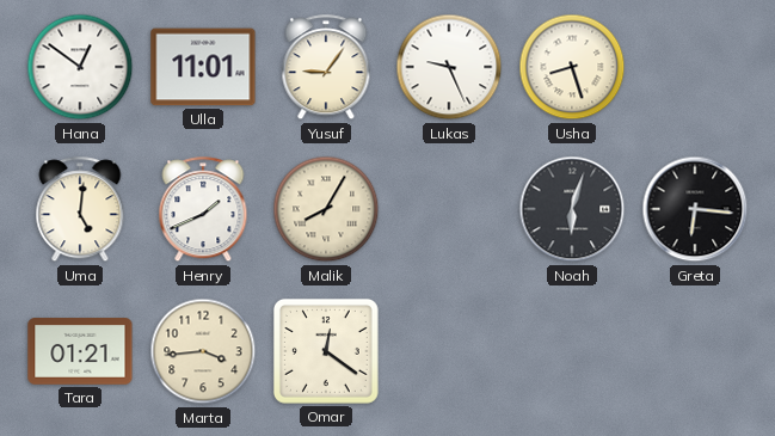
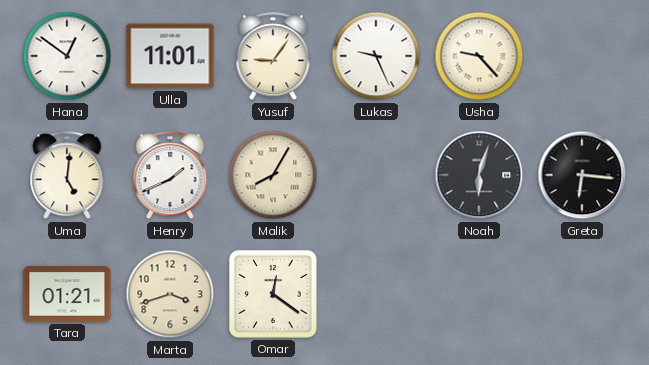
Usha: 8:27 -> 9:23
Marta: 3:44 -> 3:42
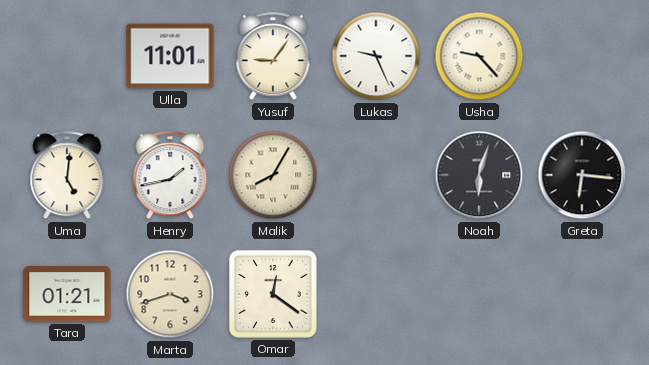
Hana: 12:51 -> none
Henry: 1:41 -> 1:43
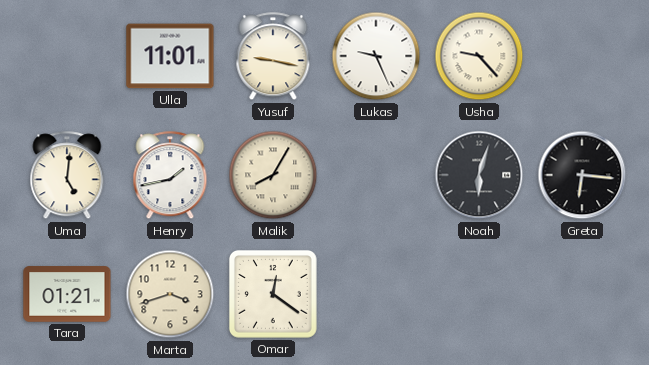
Yusuf: 9:06 -> 9:17
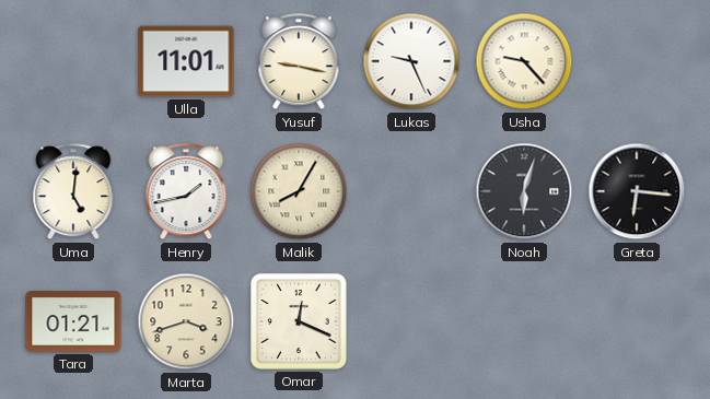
Omar: 12:21 -> 12:19
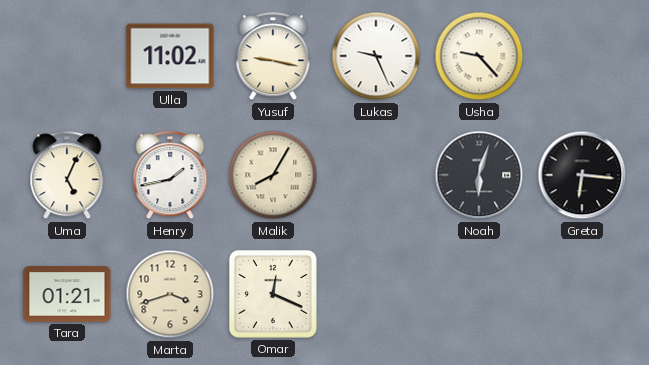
Ulla: 11:01 -> 11:02
Uma: 5:01 -> 5:04
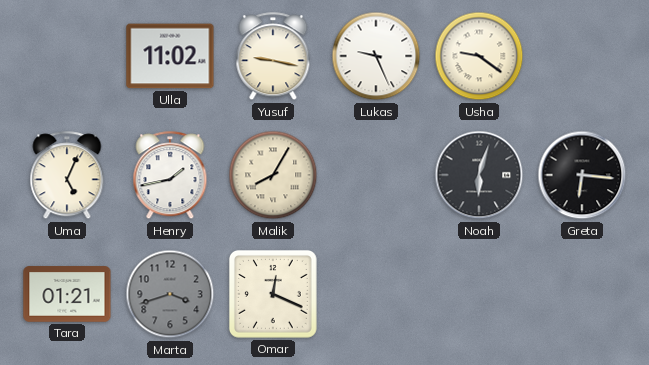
Usha: 9:23 -> 9:21
Marta dial: cream -> grey
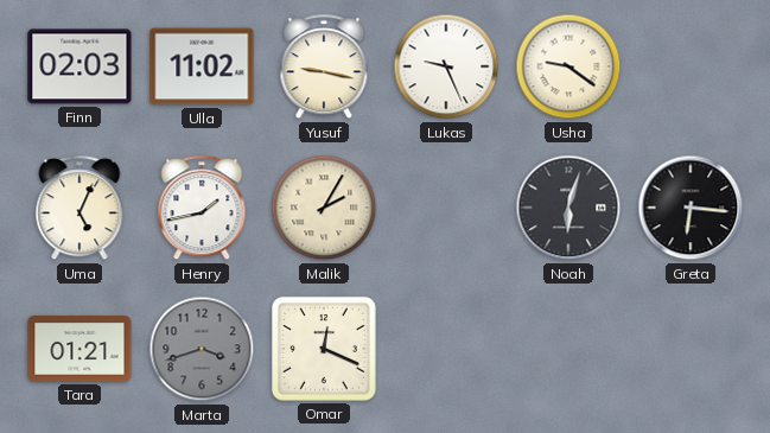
Finn: none -> 02:03
Malik: 8:05 -> 2:05
